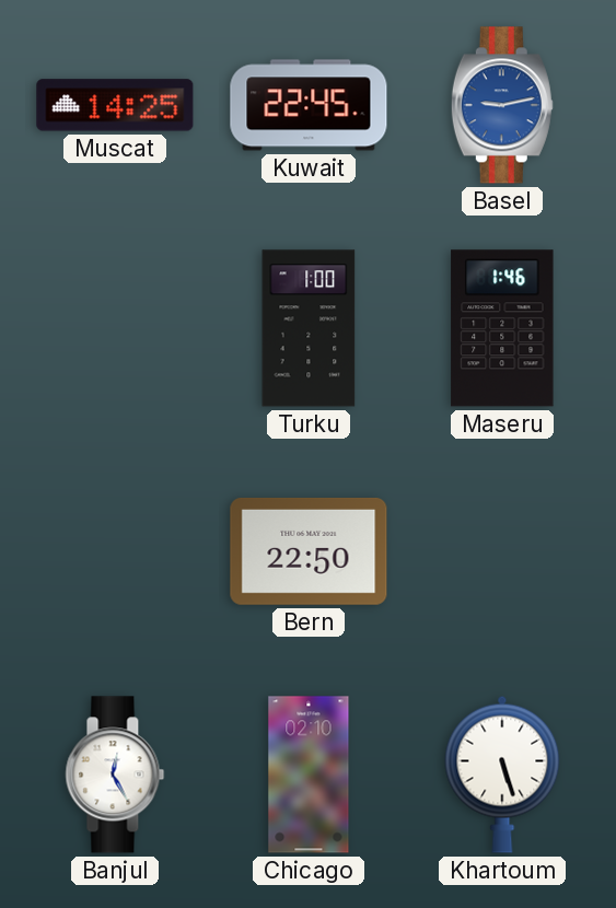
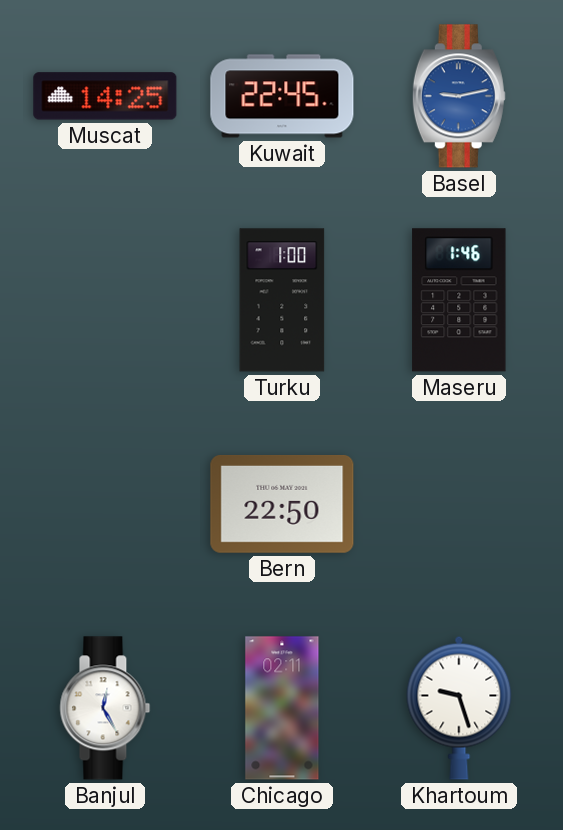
Chicago: 02:10 -> 02:11
Khartoum: 5:27 -> 9:27
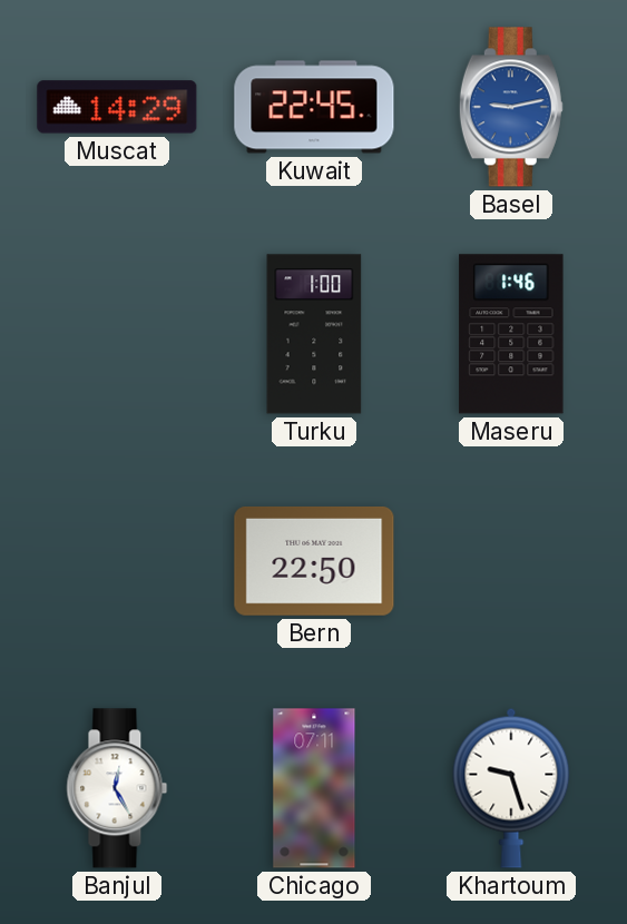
Muscat: 14:25 -> 14:29
Chicago: 02:11 -> 07:11
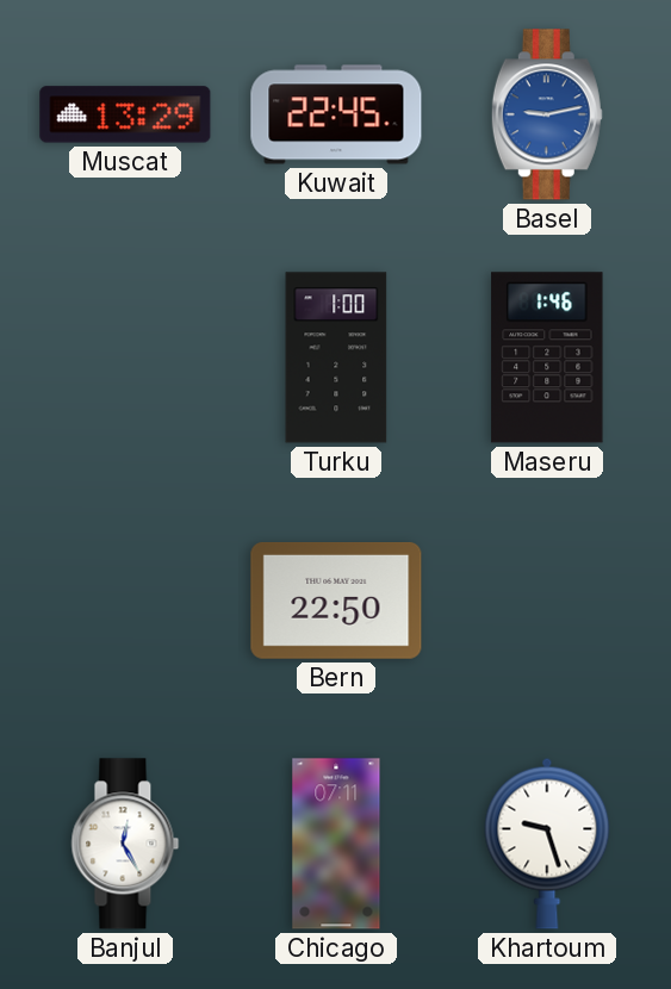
Muscat: 14:29 -> 13:29
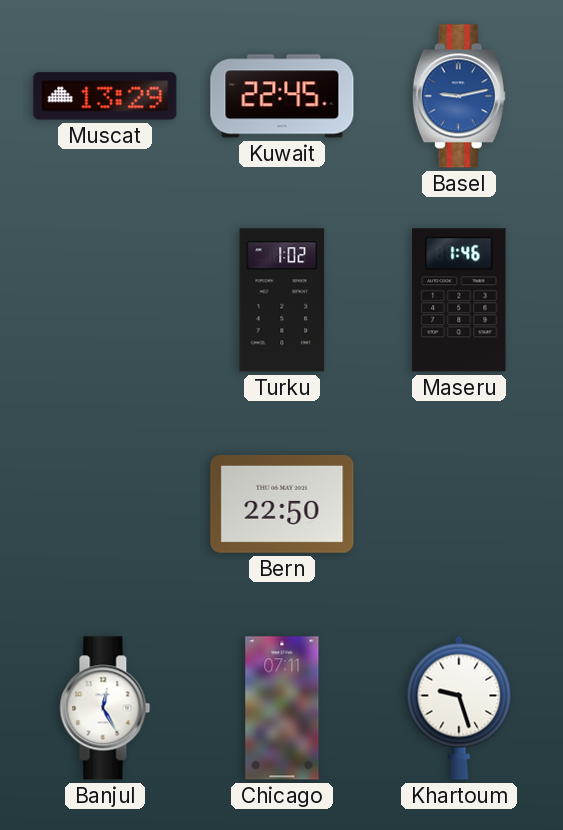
Turku: 1:00 -> 1:02
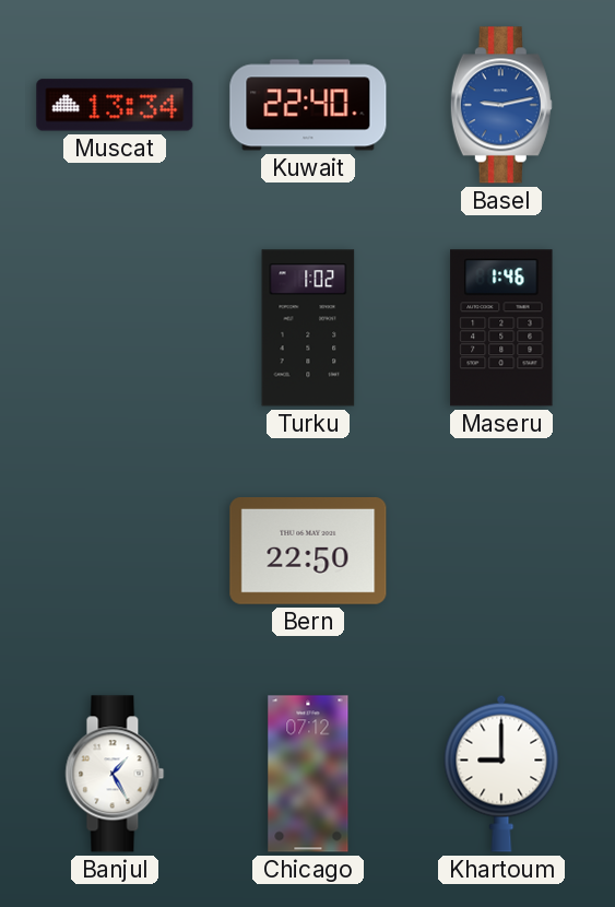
Muscat: 13:29 -> 13:34
Kuwait: 22:45 -> 22:40
Banjul: 12:25 -> 1:25
Chicago: 07:11 -> 07:12
Khartoum: 9:27 -> 9:00
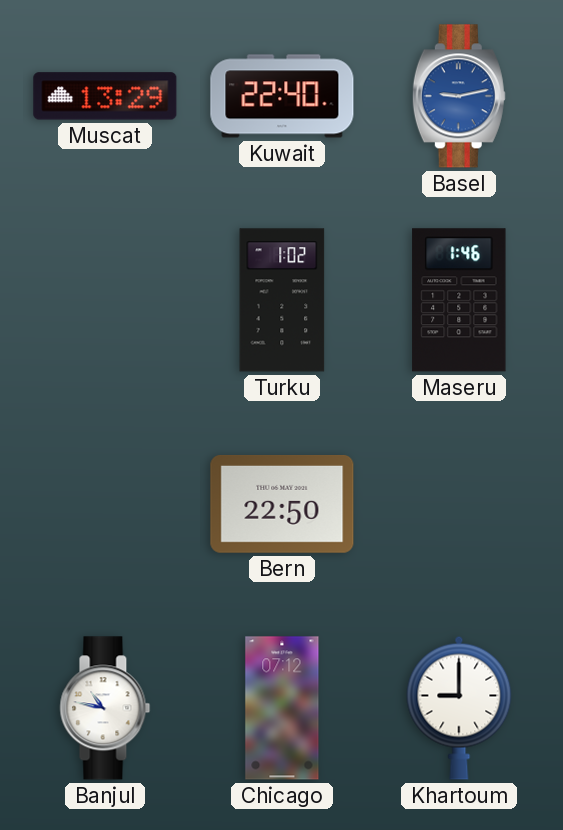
Muscat: 13:34 -> 13:29
Banjul: 1:25 -> 10:47
